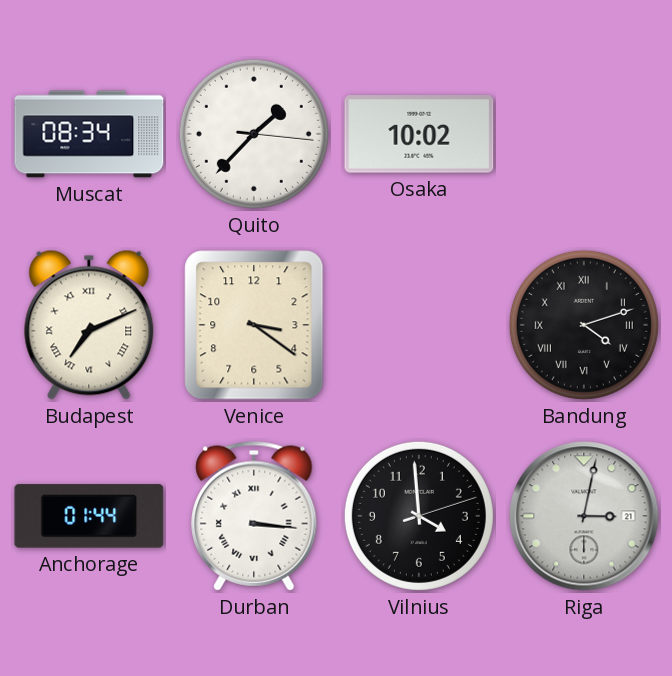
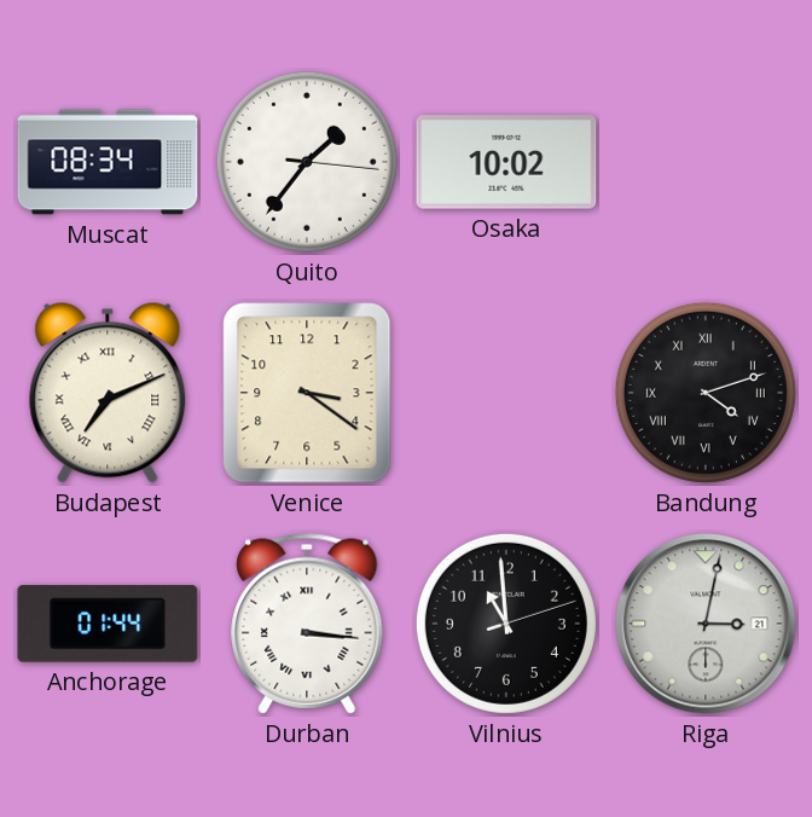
Quito: 1:37 -> 1:36
Vilnius: 3:59 -> 10:59
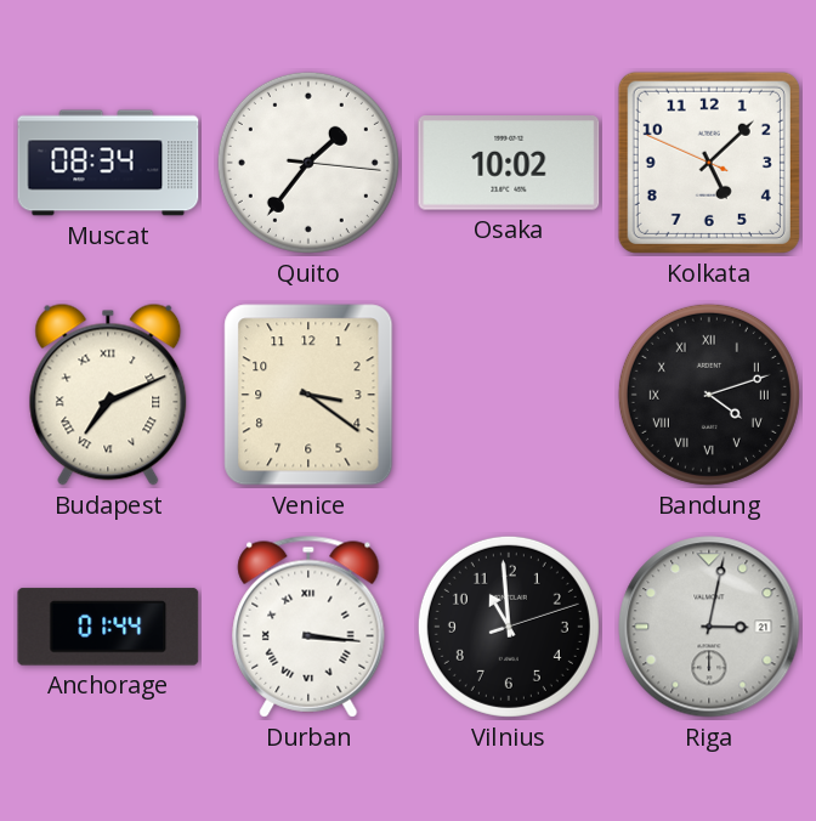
Kolkata: none -> 5:07
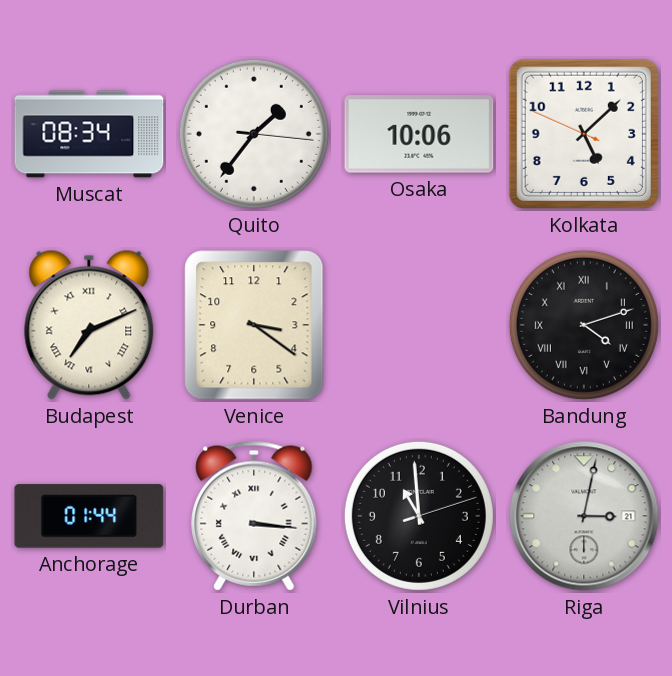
Osaka: 10:02 -> 10:06
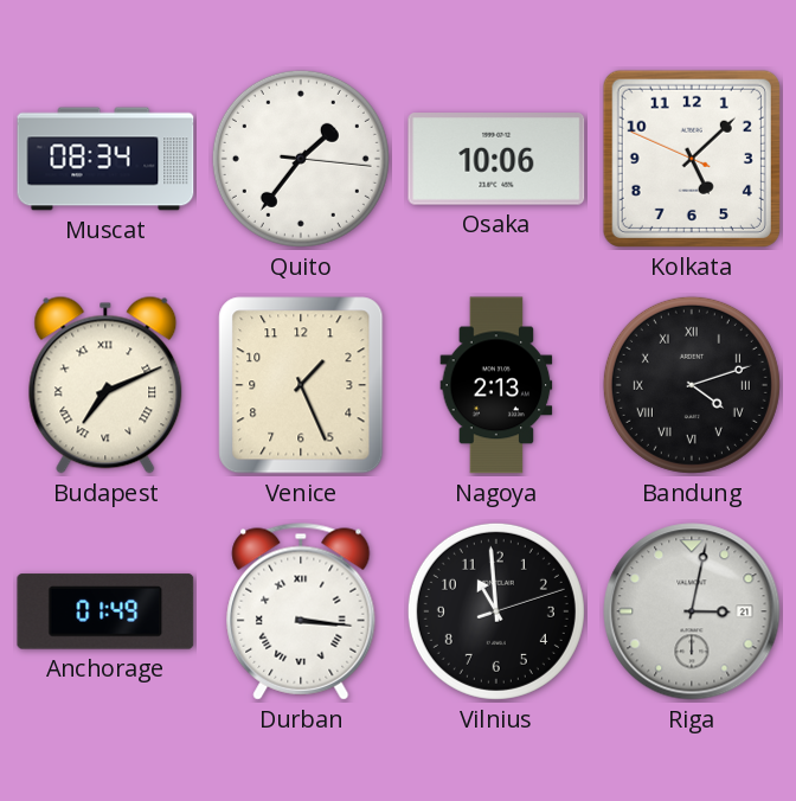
Venice: 3:21 -> 1:26
Nagoya: none -> 2:13
Anchorage: 01:44 -> 01:49
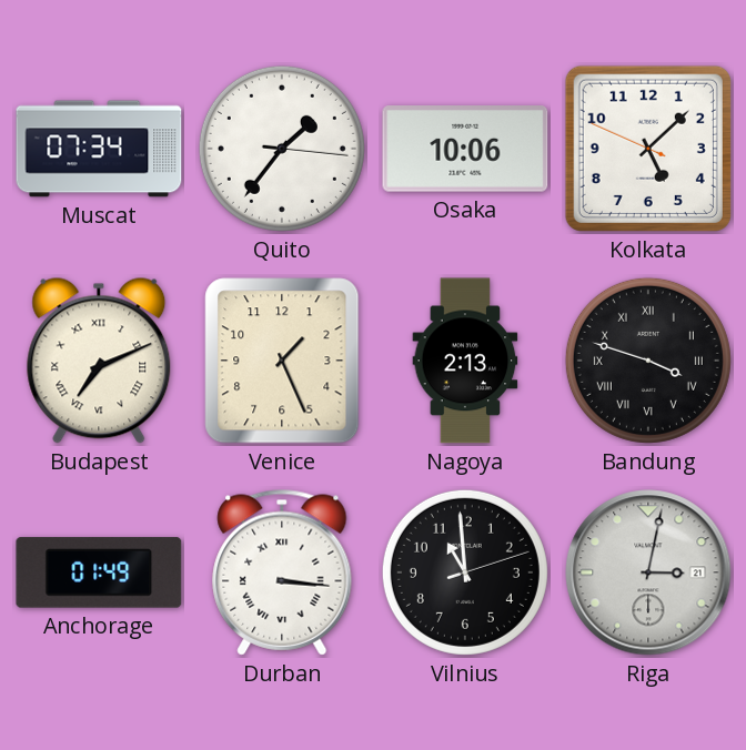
Muscat: 08:34 -> 07:34
Bandung: 4:12 -> 3:48
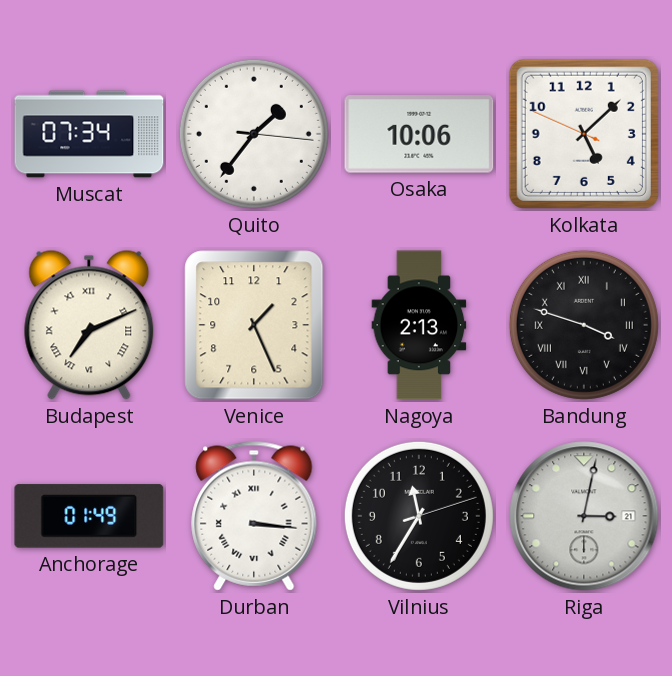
Vilnius: 10:59 -> 11:35
